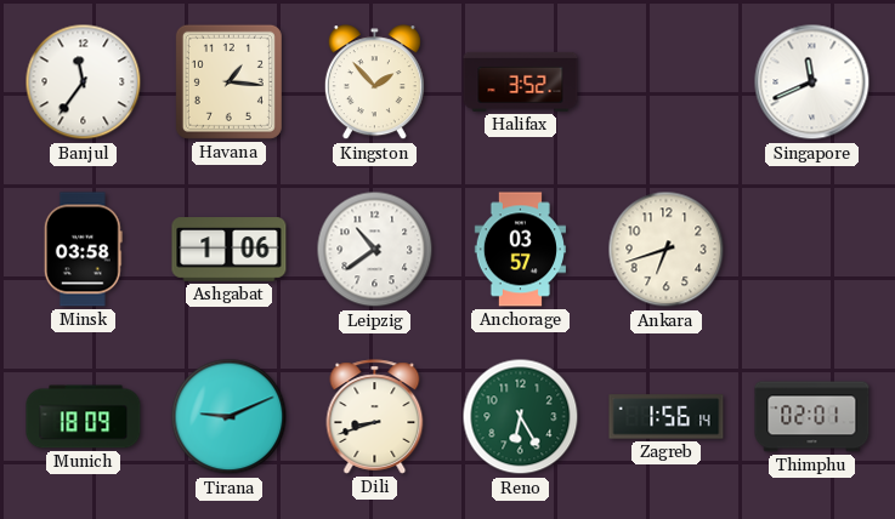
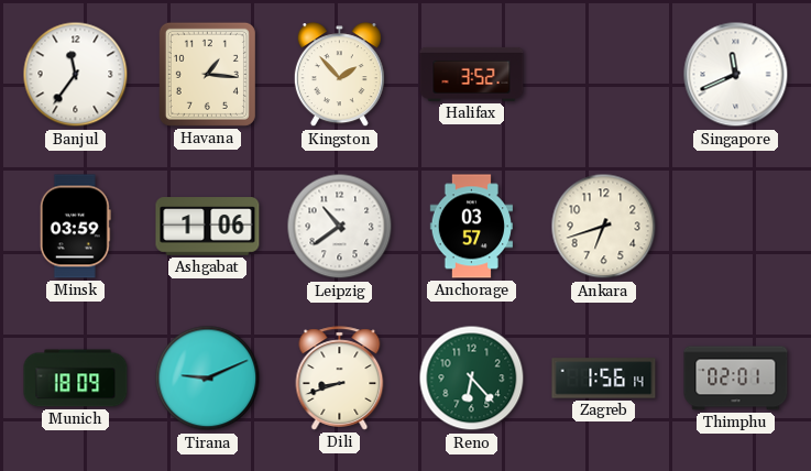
Minsk: 03:58 -> 03:59
Reno: 6:25 -> 6:23
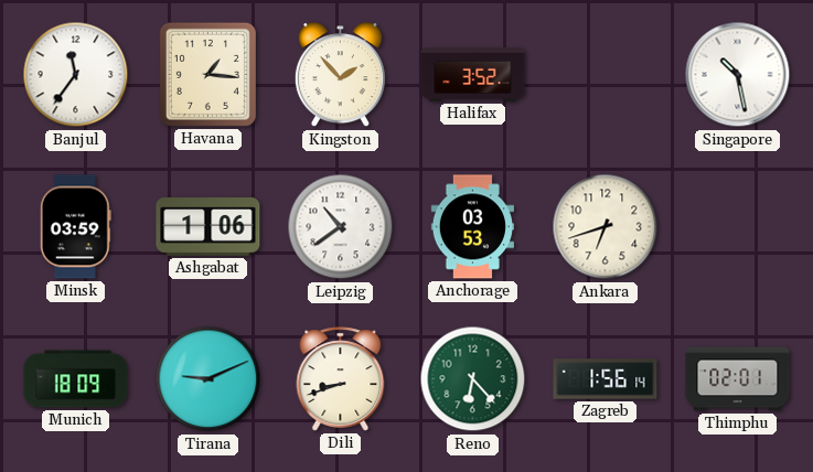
Singapore: 11:41 -> 10:28
Anchorage: 03:57 -> 03:53
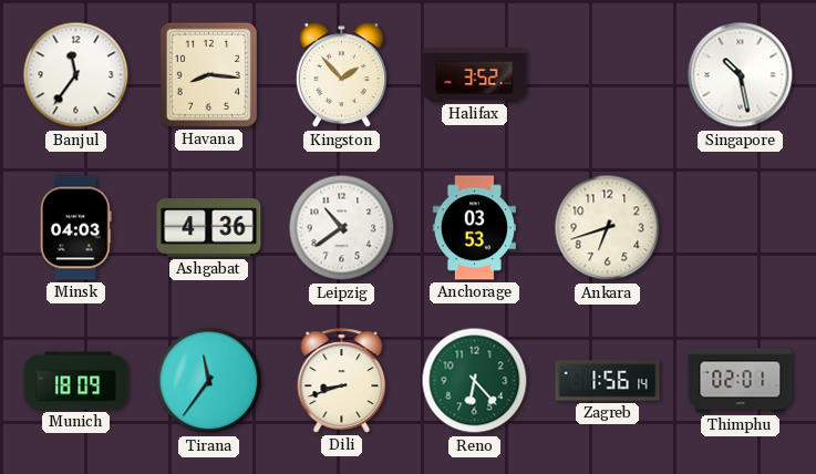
Havana: 1:16 -> 8:16
Minsk: 03:59 -> 04:03
Ashgabat: 1:06 -> 4:36
Tirana: 9:11 -> 11:36
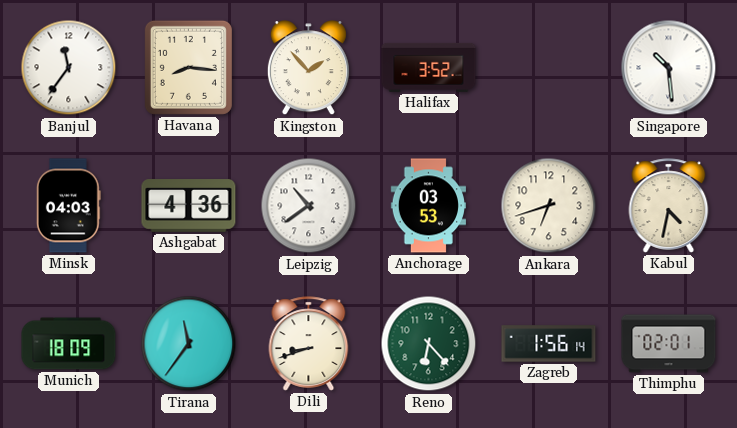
Singapore: 10:28 -> 10:29
Kabul: none -> 4:32
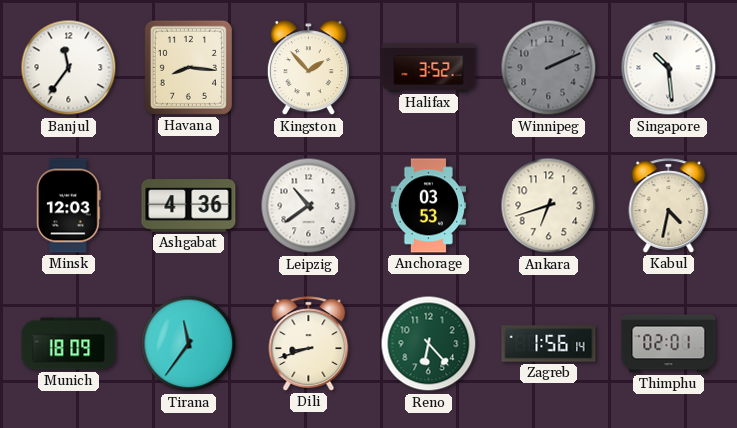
Winnipeg: none -> 2:11
Minsk: 04:03 -> 12:03
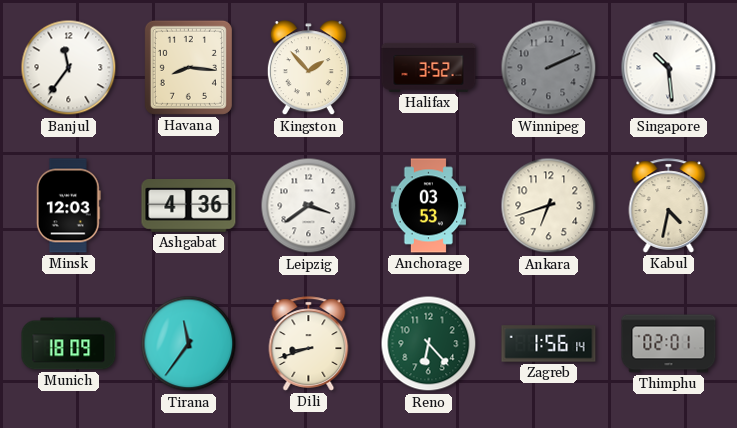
Leipzig: 10:39 -> 3:39
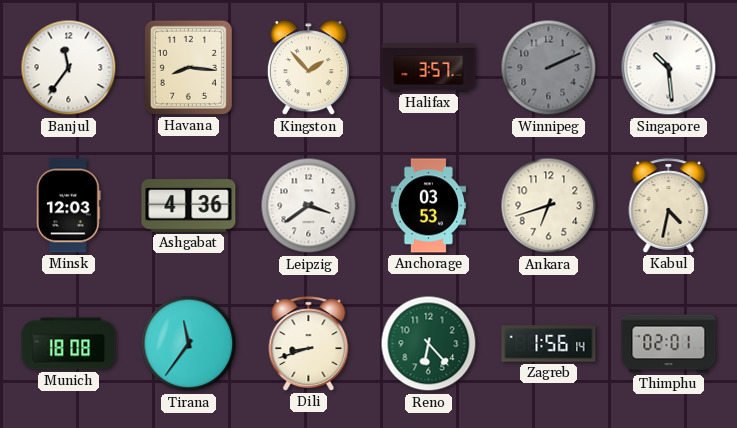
Halifax: 3:52 -> 3:57
Munich: 18:09 -> 18:08
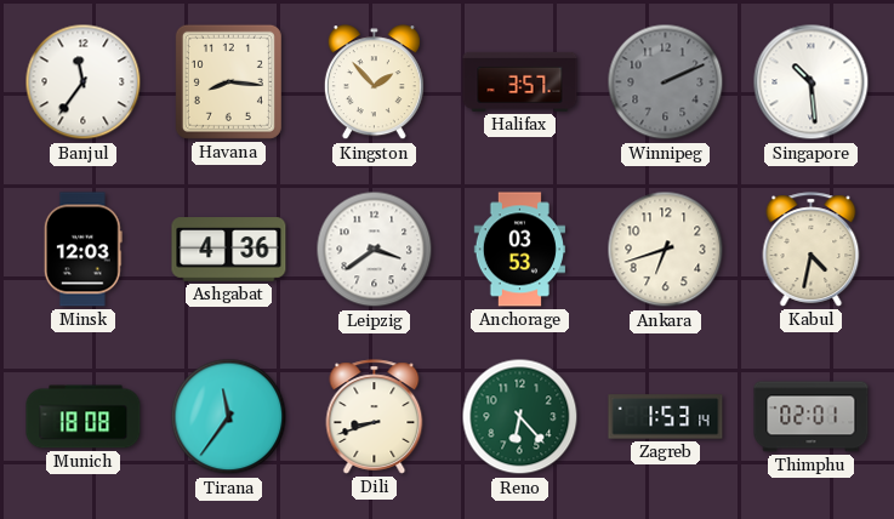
Zagreb: 1:56 -> 1:53
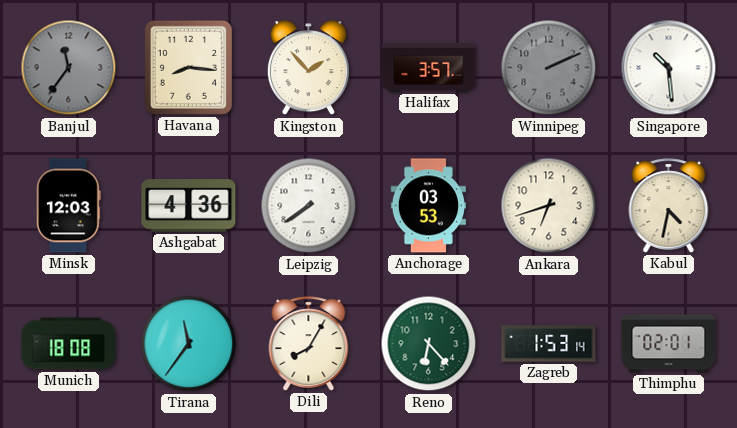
Banjul dial: white -> grey
Leipzig: 3:39 -> 7:39
Dili: 8:42 -> 8:05
